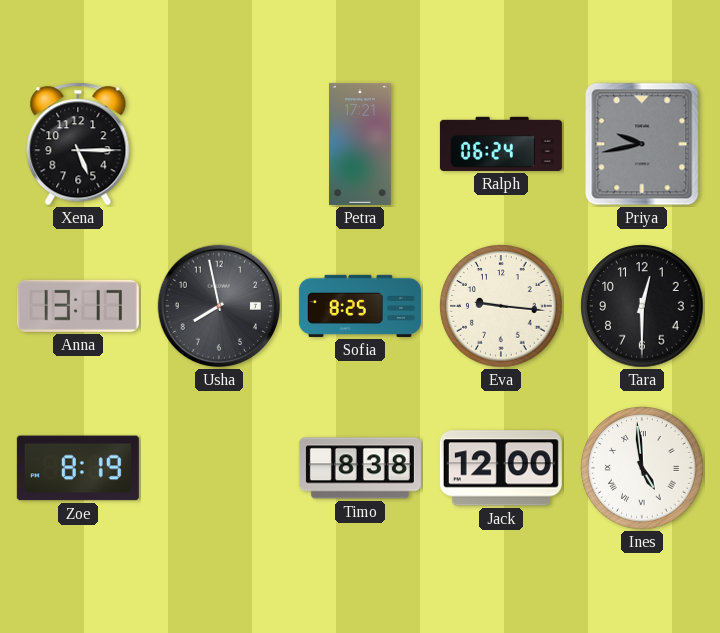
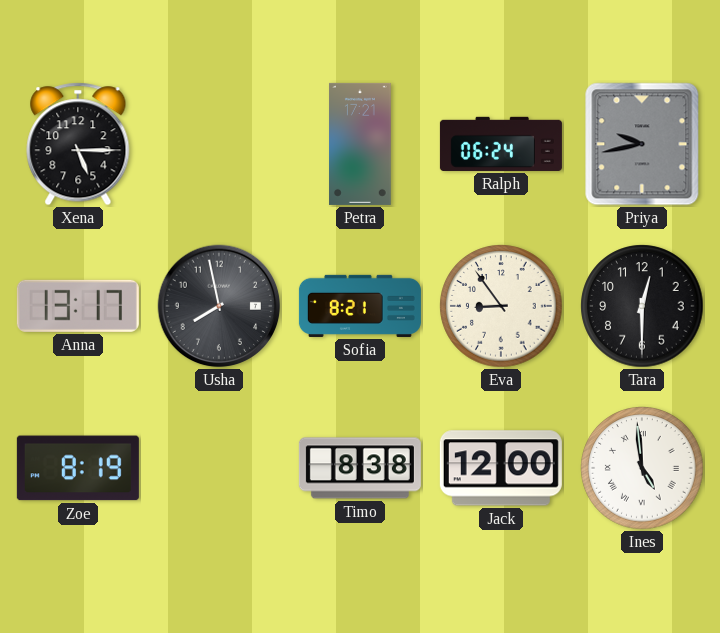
Sofia: 8:25 -> 8:21
Eva: 9:16 -> 8:54
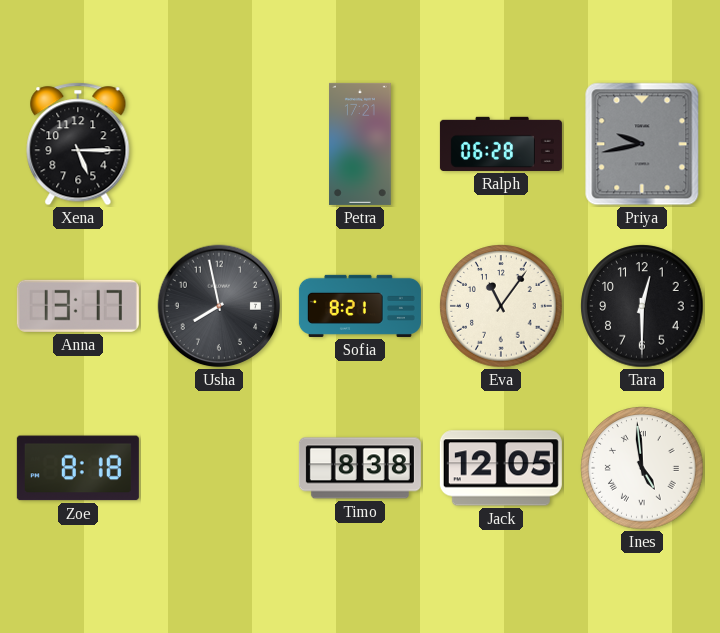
Ralph: 06:24 -> 06:28
Eva: 8:54 -> 11:06
Zoe: 8:19 -> 8:18
Jack: 12:00 -> 12:05
